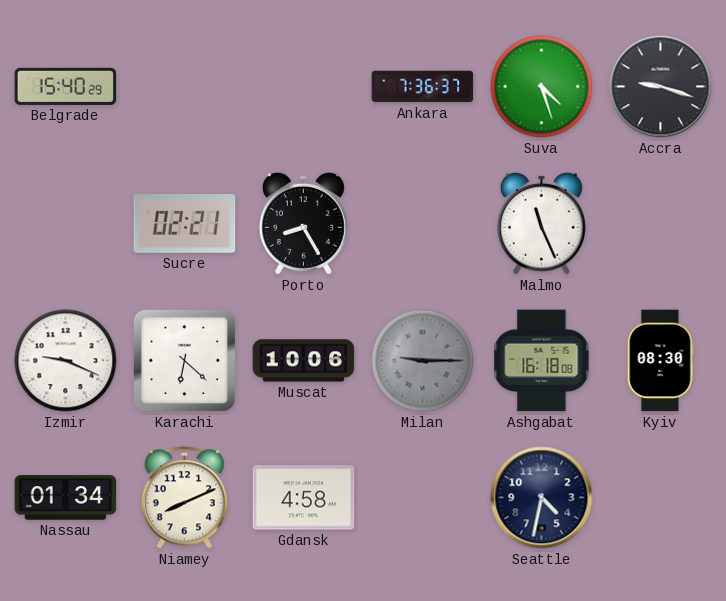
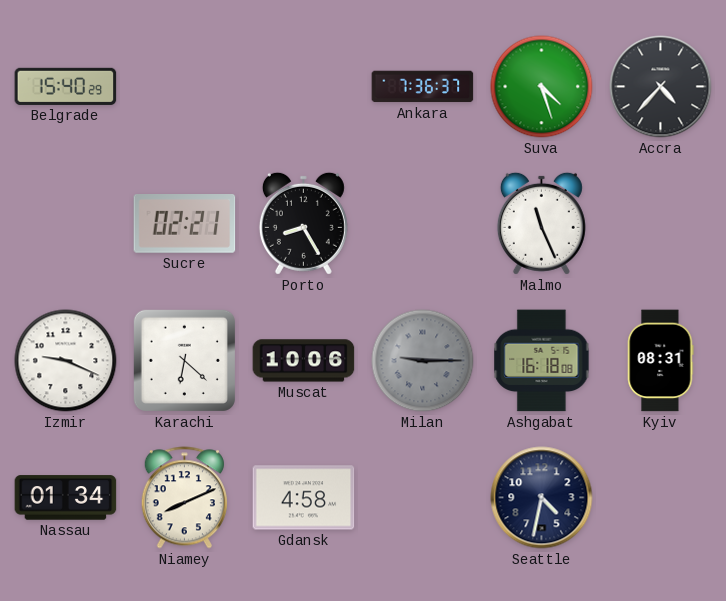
Accra: 9:18 -> 4:37
Kyiv: 08:30 -> 08:31
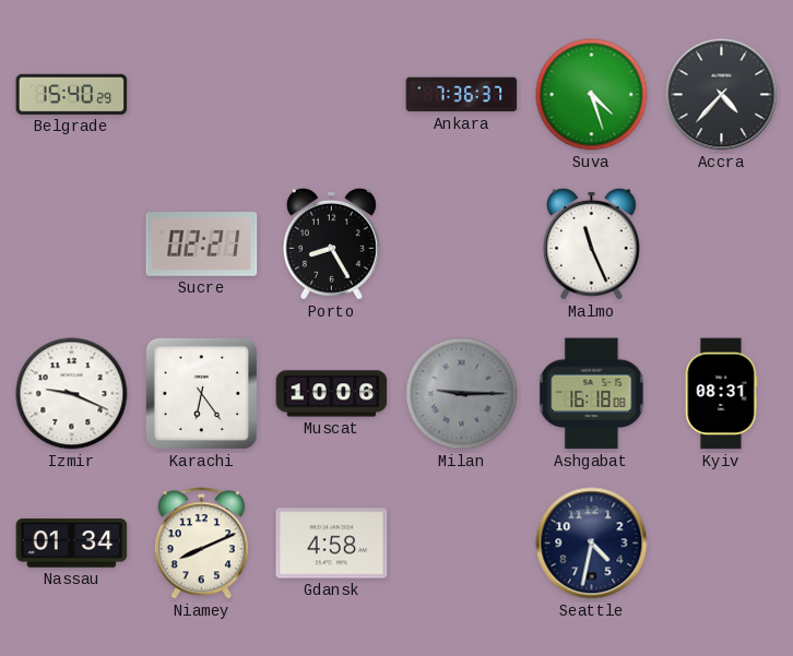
Karachi: 6:22 -> 6:24
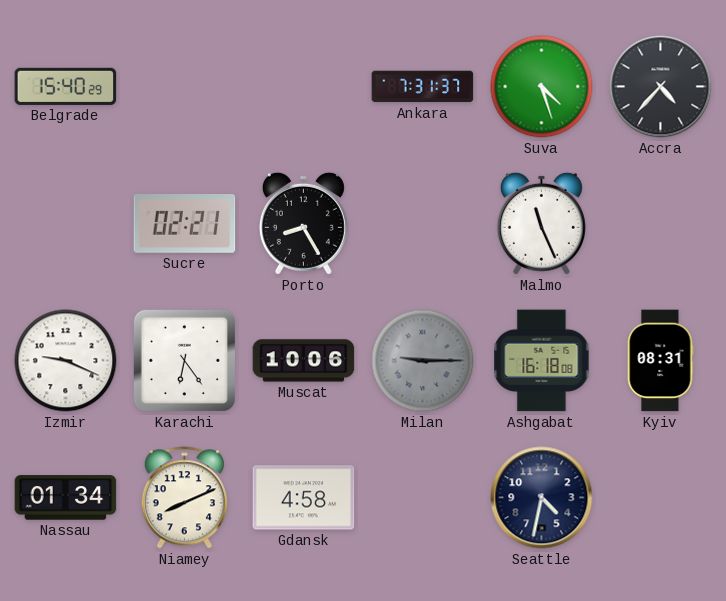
Ankara: 7:36 -> 7:31
